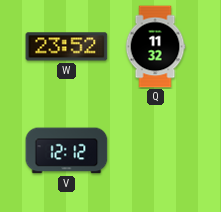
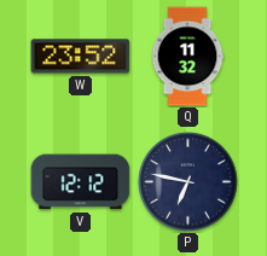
P: none -> 6:47
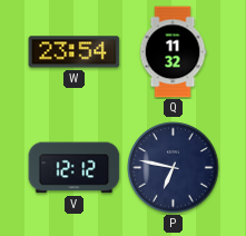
W: 23:52 -> 23:54
